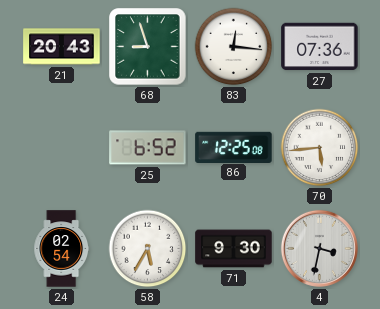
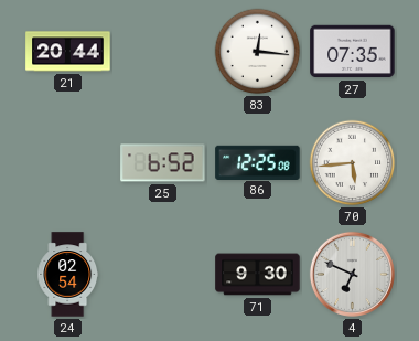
21: 20:43 -> 20:44
68: 8:57 -> none
27: 07:36 -> 07:35
58: 5:35 -> none
4: 3:32 -> 6:49
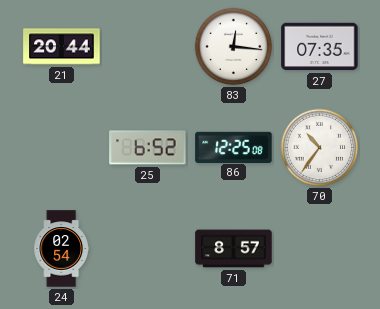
70: 5:44 -> 10:36
71: 9:30 -> 8:57
4: 6:49 -> none
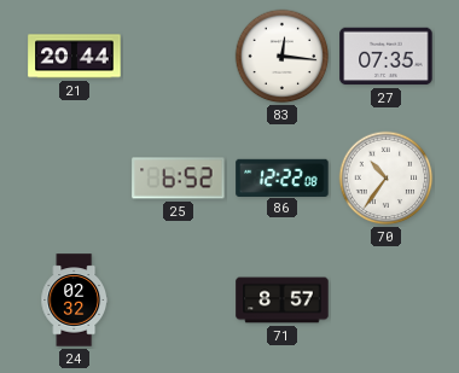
86: 12:25 -> 12:22
24: 02:54 -> 02:32
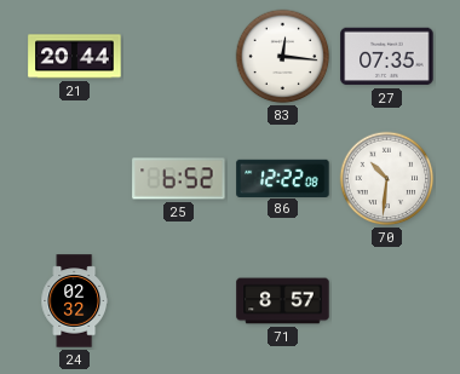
70: 10:36 -> 10:31
